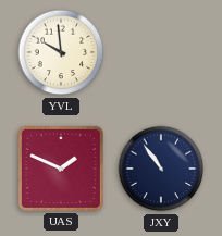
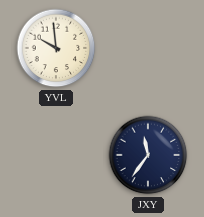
UAS: 1:49 -> none
JXY: 10:54 -> 11:36
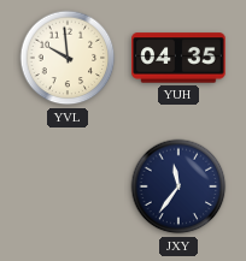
YUH: none -> 04:35
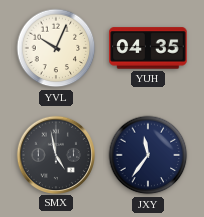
YVL: 9:59 -> 10:04
SMX: none -> 4:58
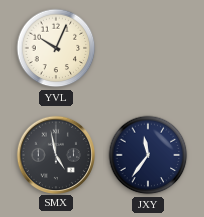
YUH: 04:35 -> none
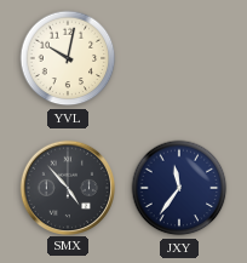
YVL: 10:04 -> 10:02
SMX: 4:58 -> 4:53
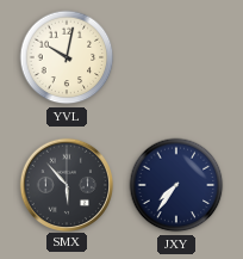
SMX: 4:53 -> 5:53
JXY: 11:36 -> 7:36
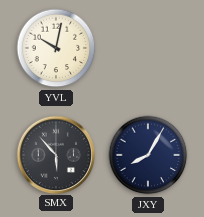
JXY: 7:36 -> 8:05
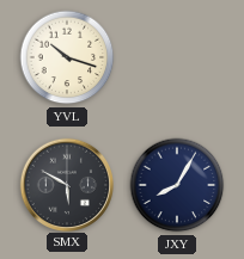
YVL: 10:02 -> 10:18
SMX: 5:53 -> 5:50
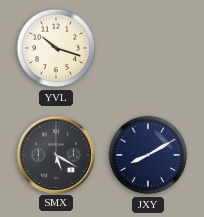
SMX: 5:50 -> 5:20
JXY: 8:05 -> 8:10
